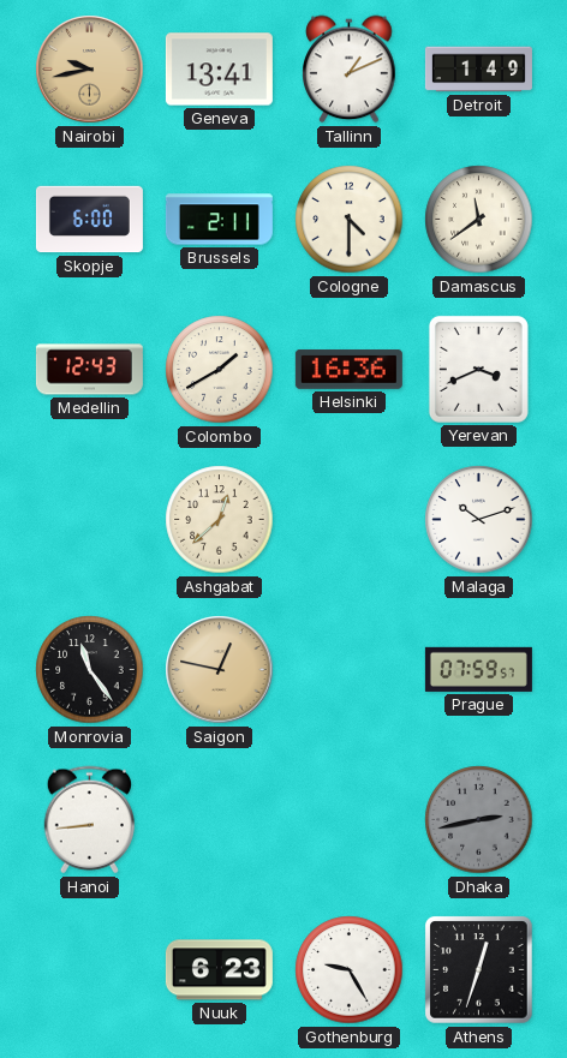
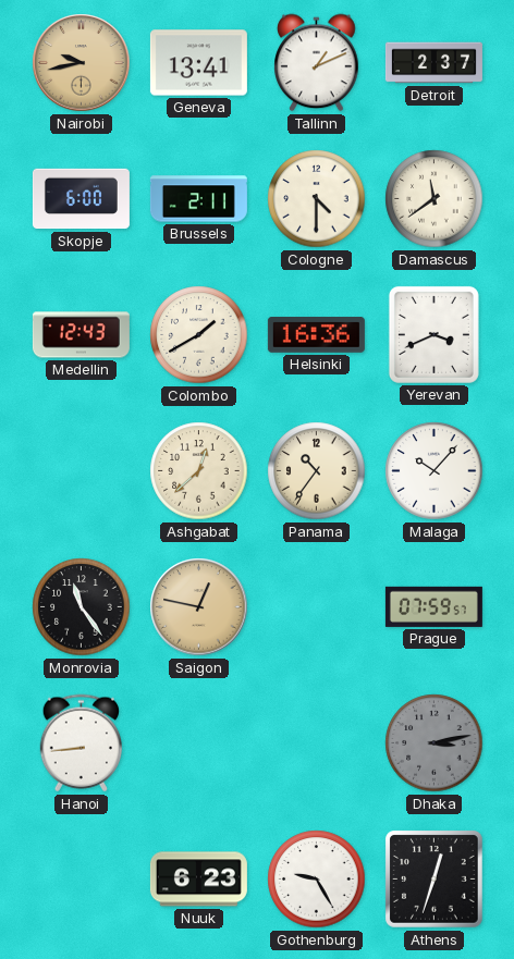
Detroit: 1:49 -> 2:37
Panama: none -> 10:36
Malaga: 10:12 -> 10:07
Dhaka: 2:43 -> 3:13
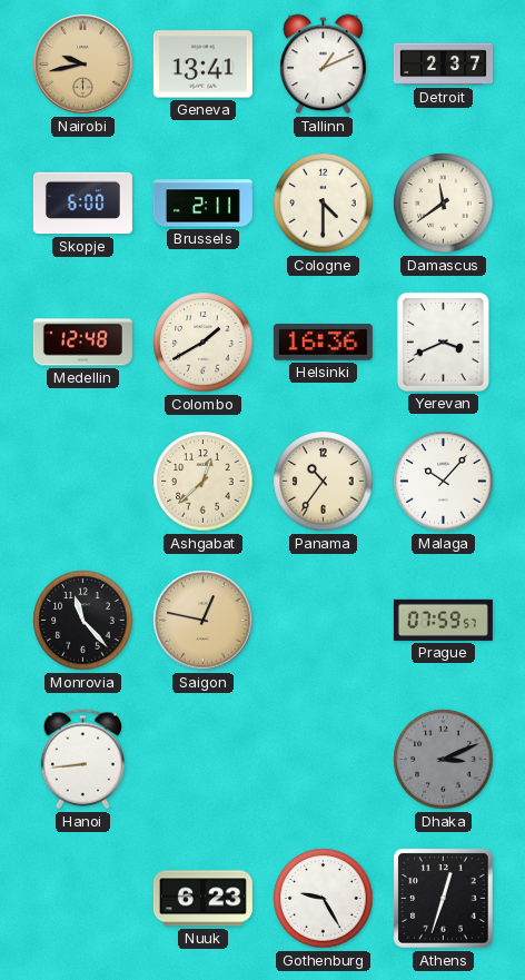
Medellin: 12:43 -> 12:48
Monrovia: 11:24 -> 11:23
Dhaka: 3:13 -> 3:11
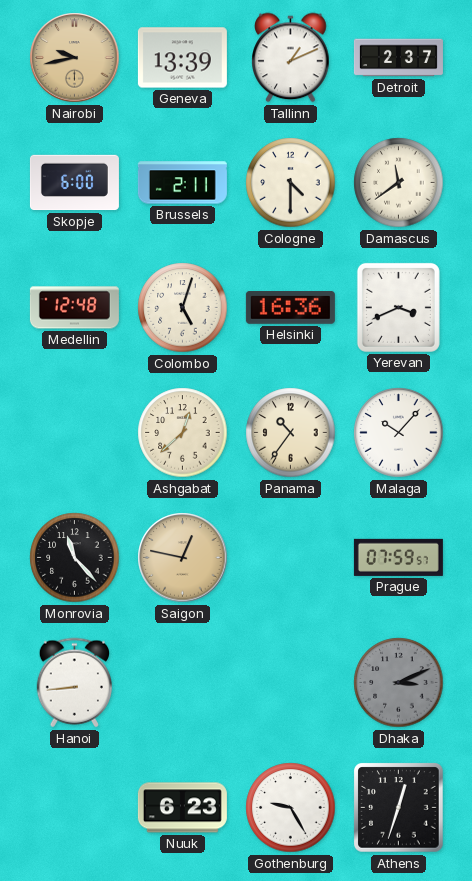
Geneva: 13:41 -> 13:39
Colombo: 1:40 -> 5:03
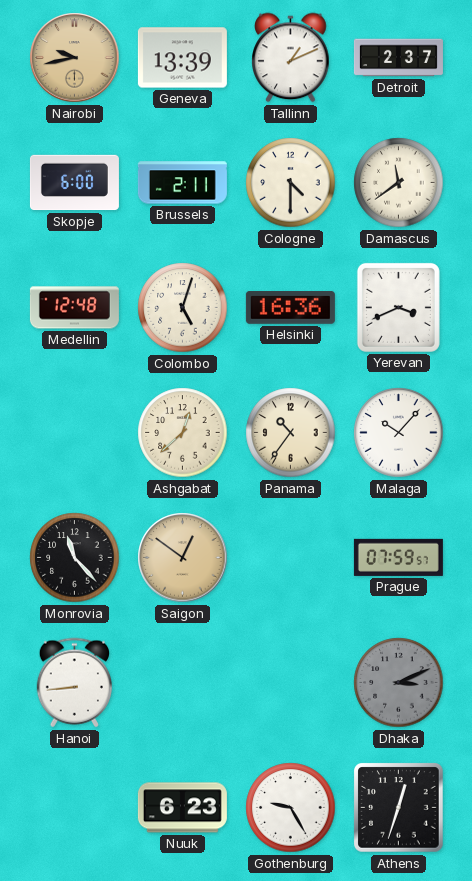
Saigon: 12:47 -> 12:51
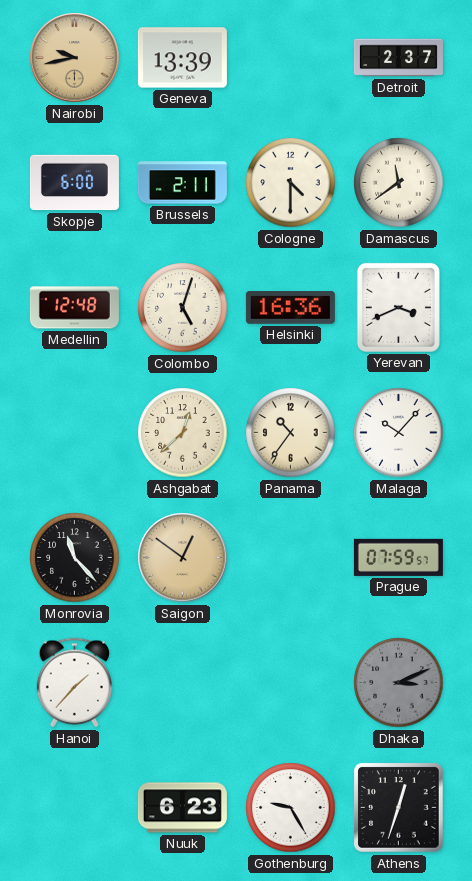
Tallinn: 1:11 -> none
Hanoi: 8:44 -> 1:37
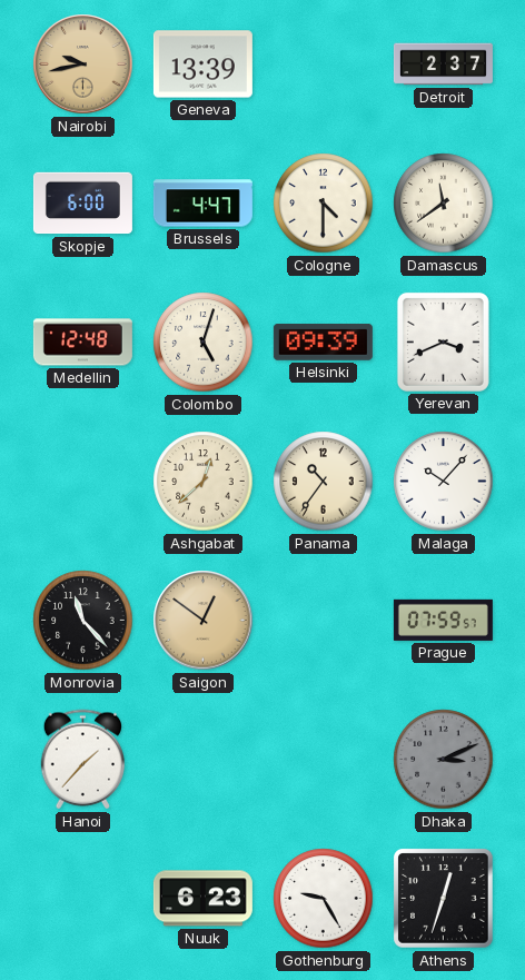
Brussels: 2:11 -> 4:47
Helsinki: 16:36 -> 09:39
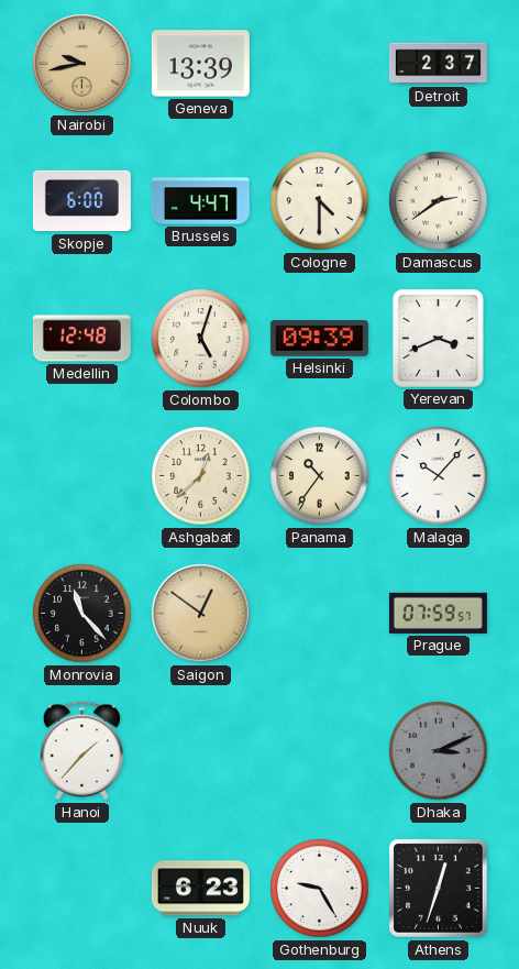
Damascus: 11:39 -> 2:39
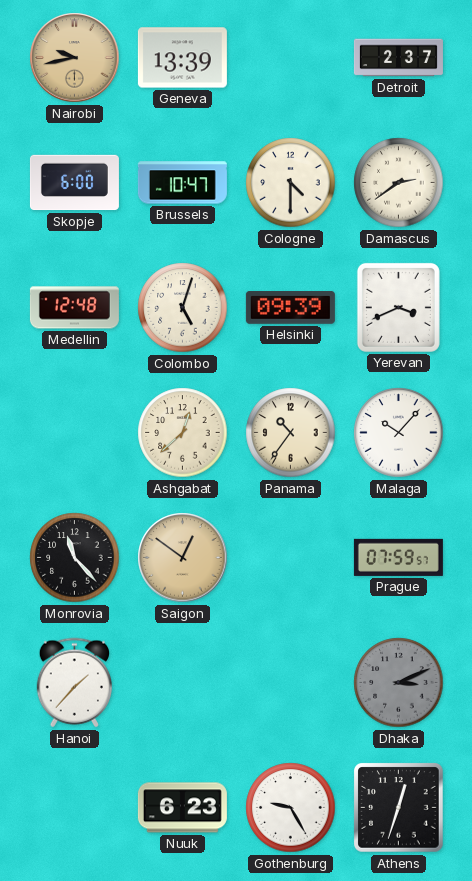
Brussels: 4:47 -> 10:47
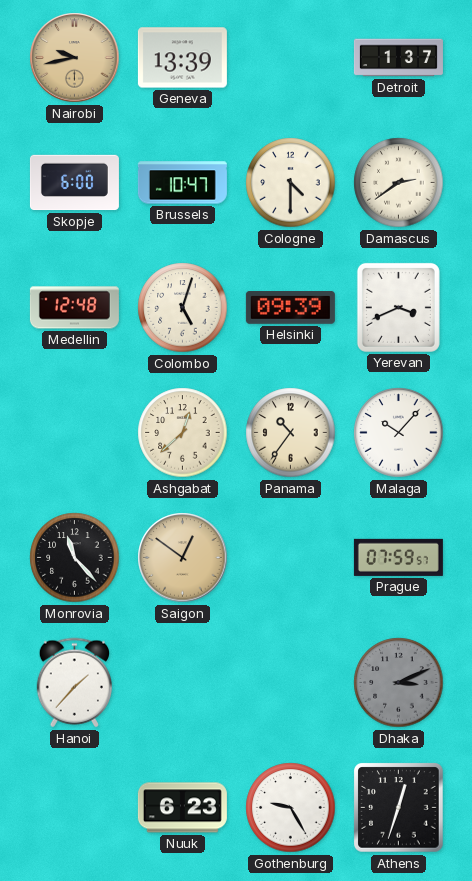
Detroit: 2:37 -> 1:37
